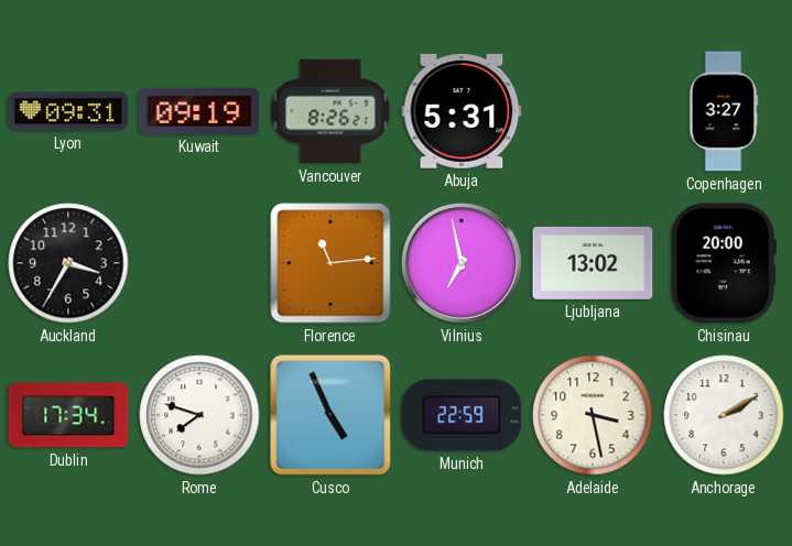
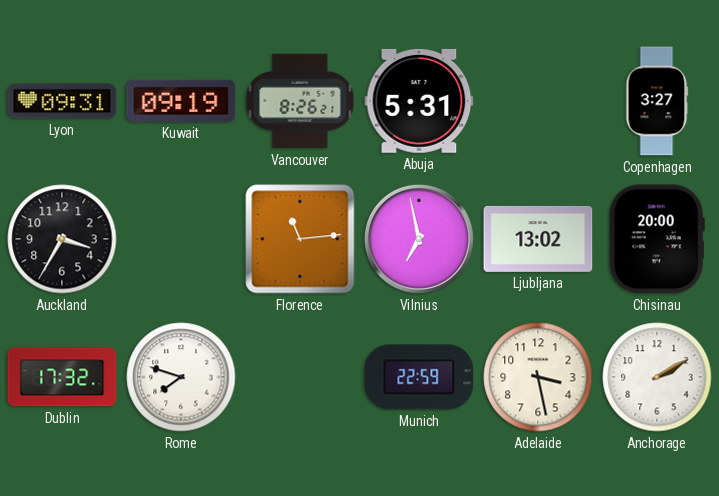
Dublin: 17:34 -> 17:32
Cusco: 4:56 -> none
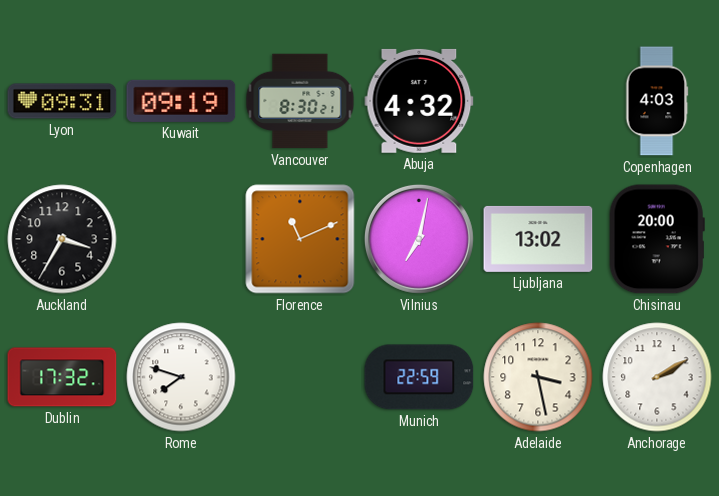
Vancouver: 8:26 -> 8:30
Abuja: 5:31 -> 4:32
Copenhagen: 3:27 -> 4:03
Florence: 11:14 -> 11:11
Vilnius: 6:58 -> 7:02
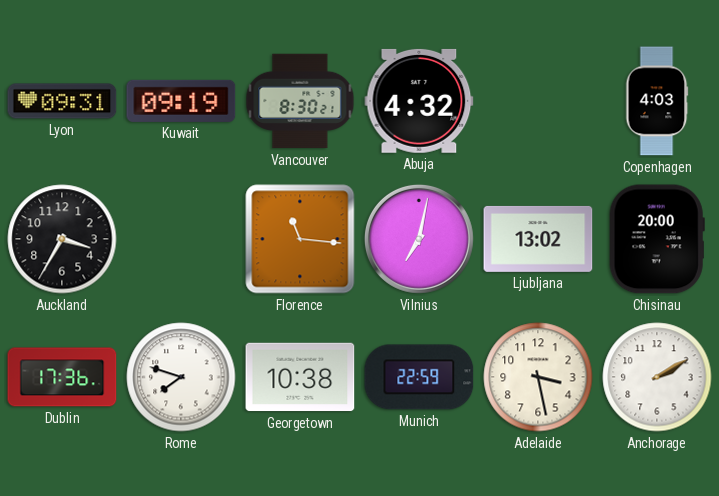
Florence: 11:11 -> 11:16
Dublin: 17:32 -> 17:36
Georgetown: none -> 10:38
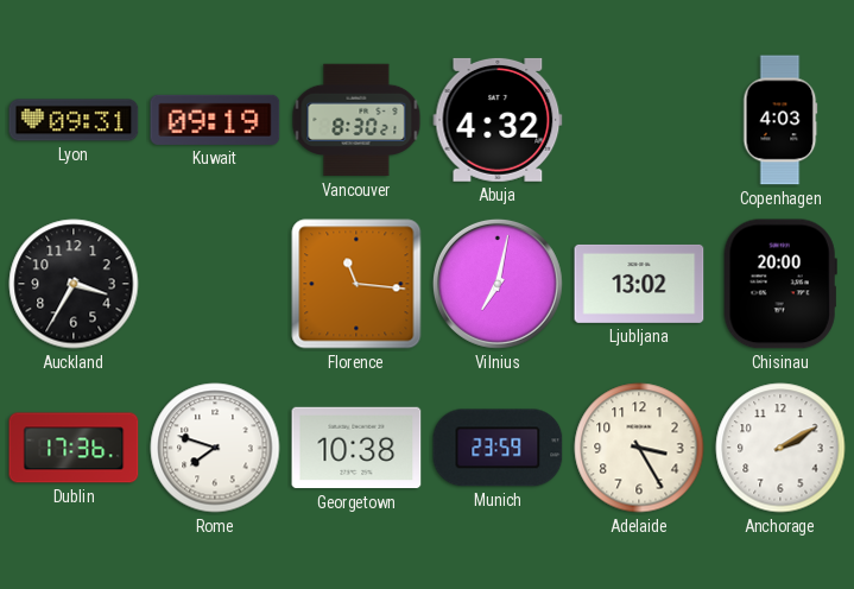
Munich: 22:59 -> 23:59
Adelaide: 3:28 -> 3:25
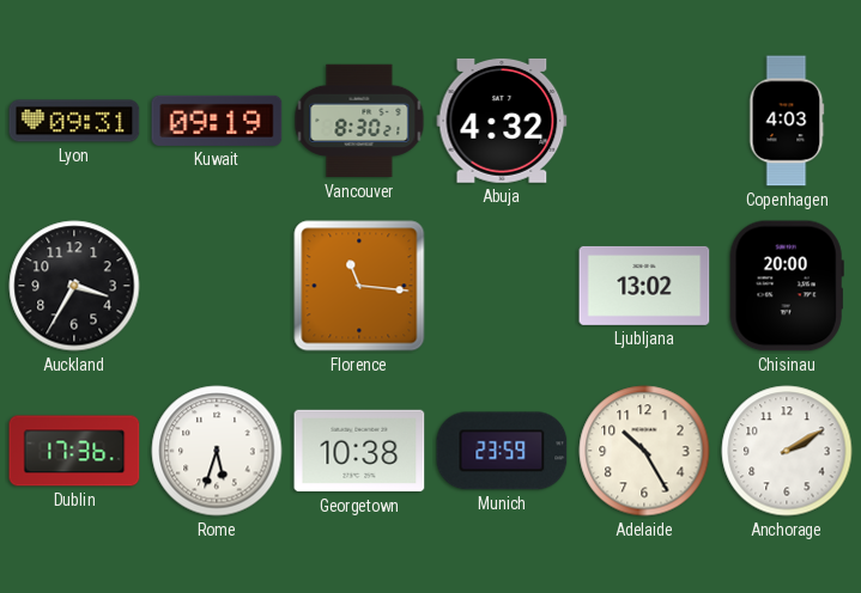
Vilnius: 7:02 -> none
Rome: 7:48 -> 5:33
Adelaide: 3:25 -> 10:25
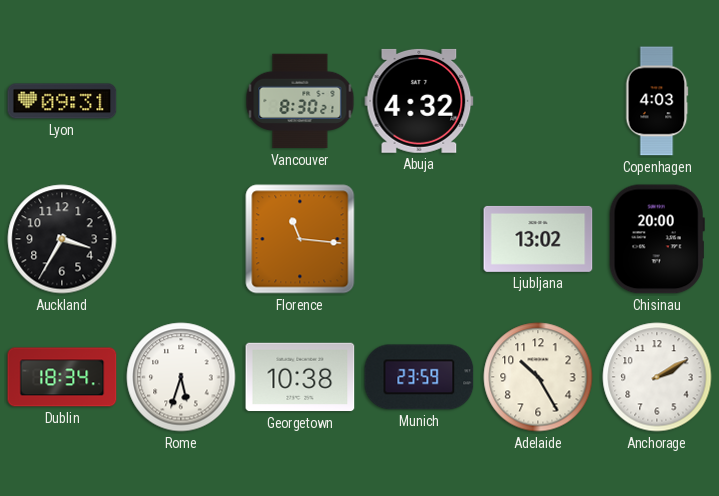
Kuwait: 09:19 -> none
Dublin: 17:36 -> 18:34
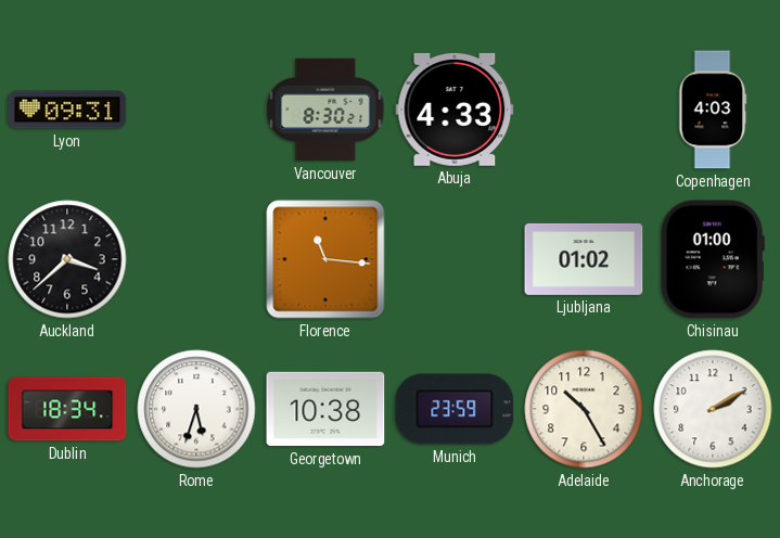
Abuja: 4:32 -> 4:33
Auckland: 3:35 -> 3:38
Ljubljana: 13:02 -> 01:02
Chisinau: 20:00 -> 01:00
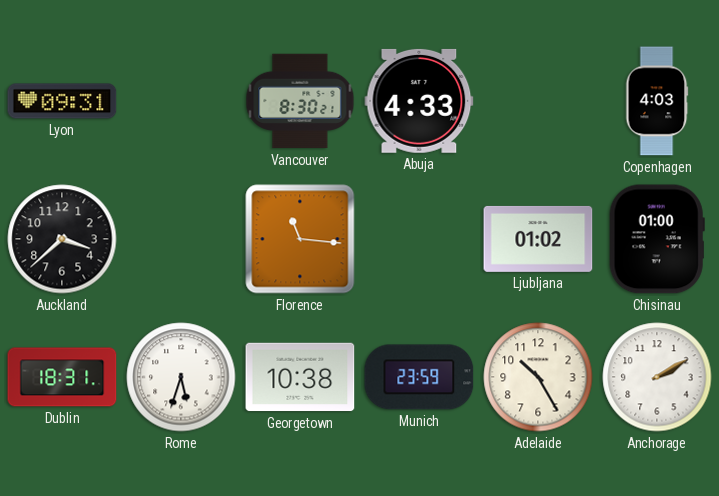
Dublin: 18:34 -> 18:31
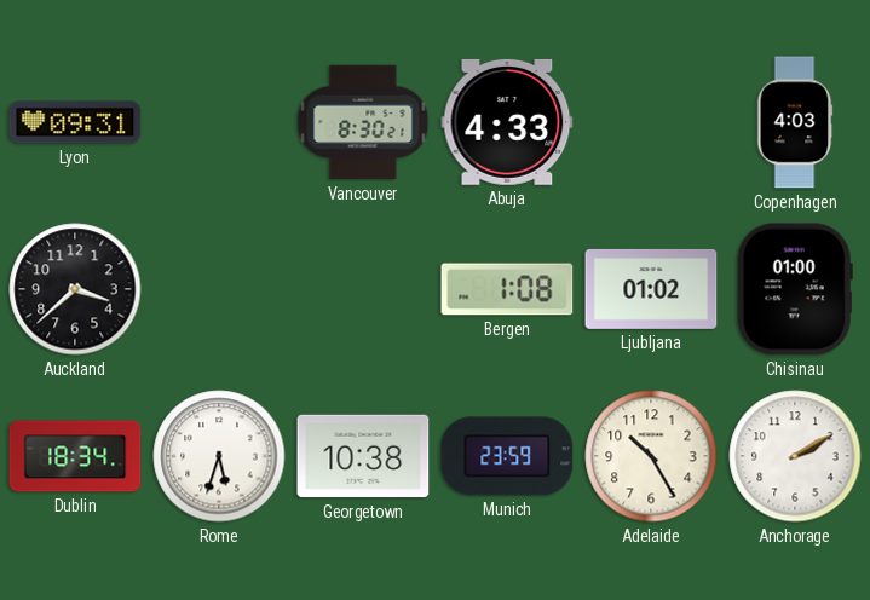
Florence: 11:16 -> none
Bergen: none -> 1:08
Dublin: 18:31 -> 18:34
